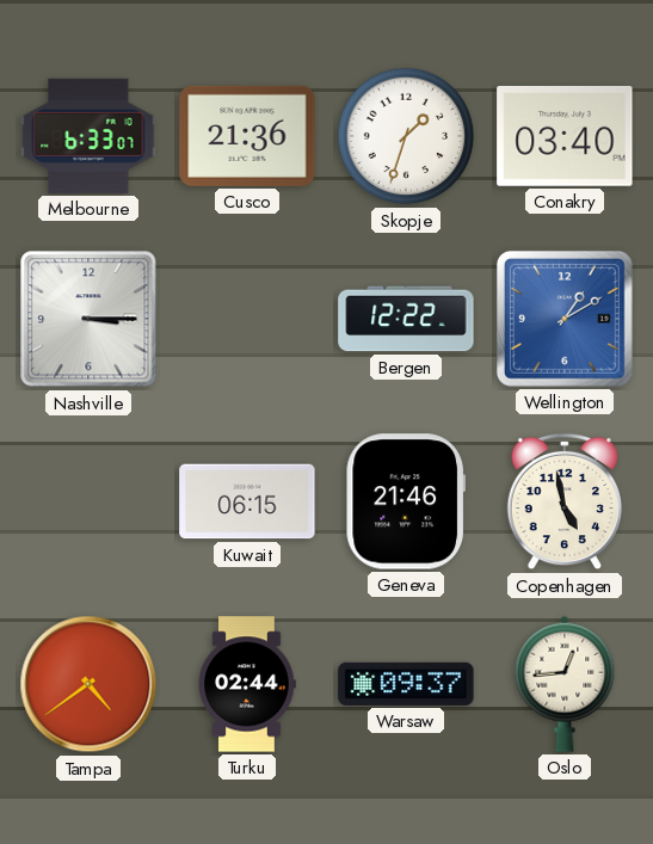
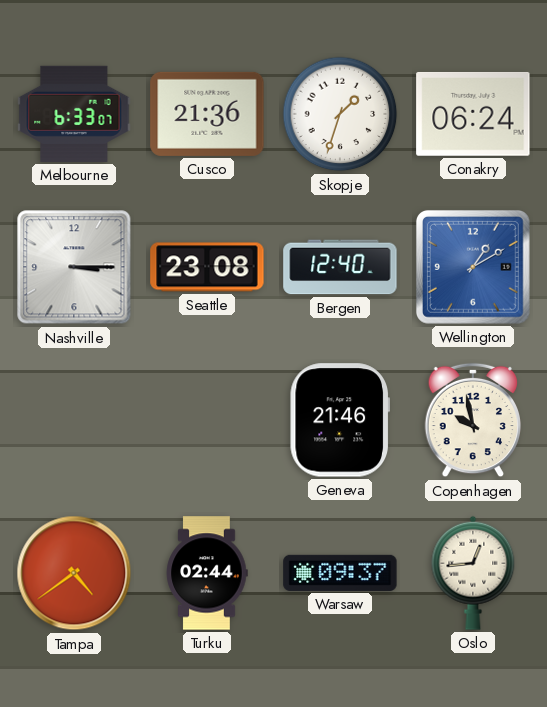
Conakry: 03:40 -> 06:24
Seattle: none -> 23:08
Bergen: 12:22 -> 12:40
Kuwait: 06:15 -> none
Copenhagen: 4:58 -> 9:58
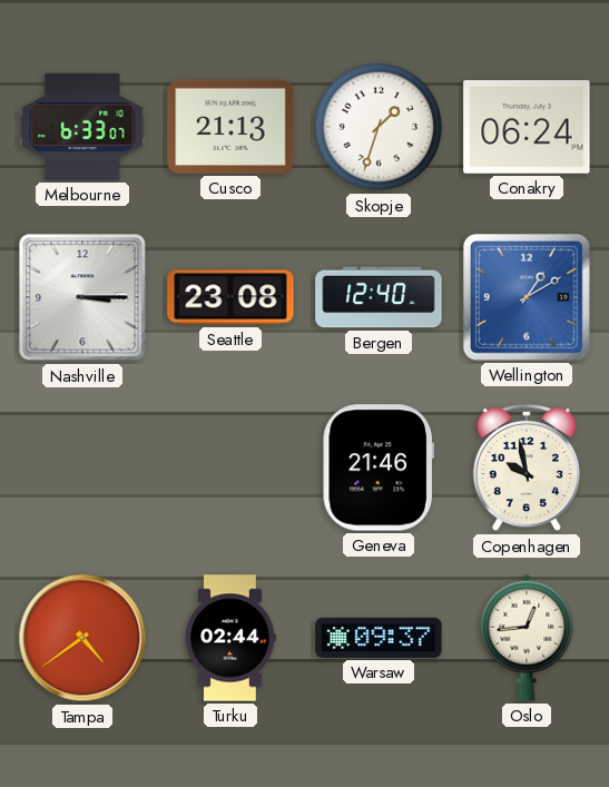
Cusco: 21:36 -> 21:13
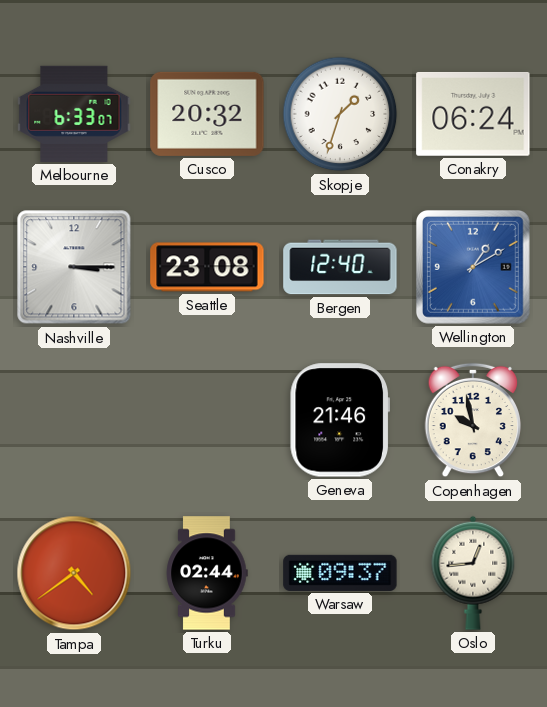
Cusco: 21:13 -> 20:32
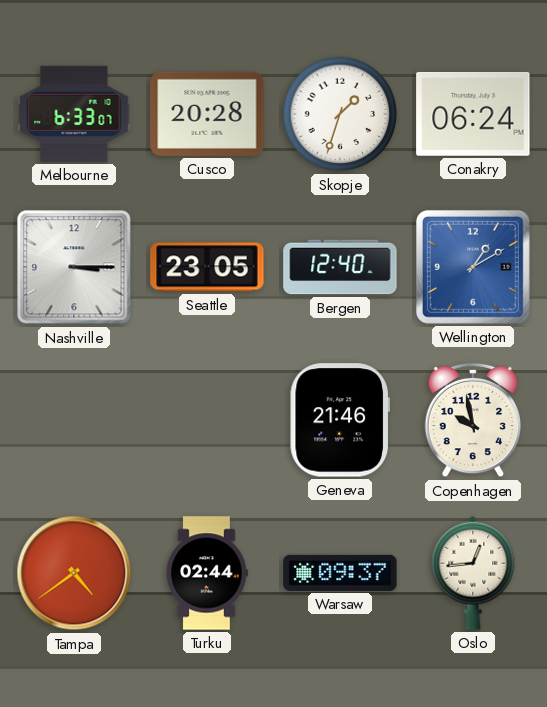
Cusco: 20:32 -> 20:28
Seattle: 23:08 -> 23:05
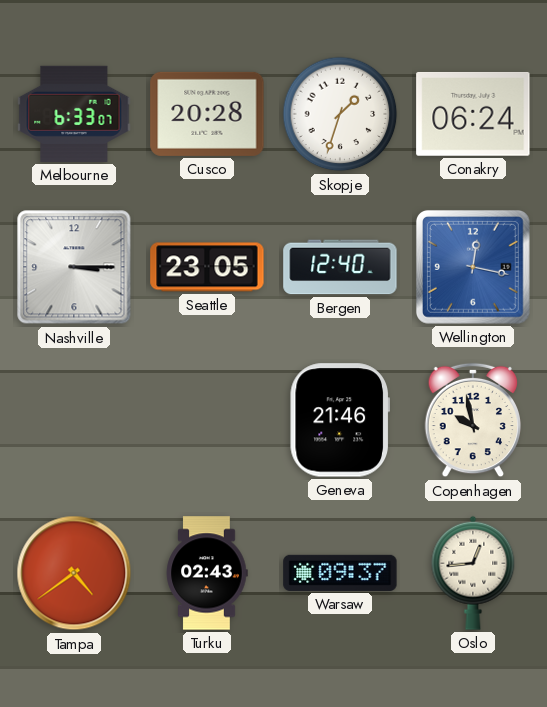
Wellington: 1:10 -> 12:17
Turku: 02:44 -> 02:43
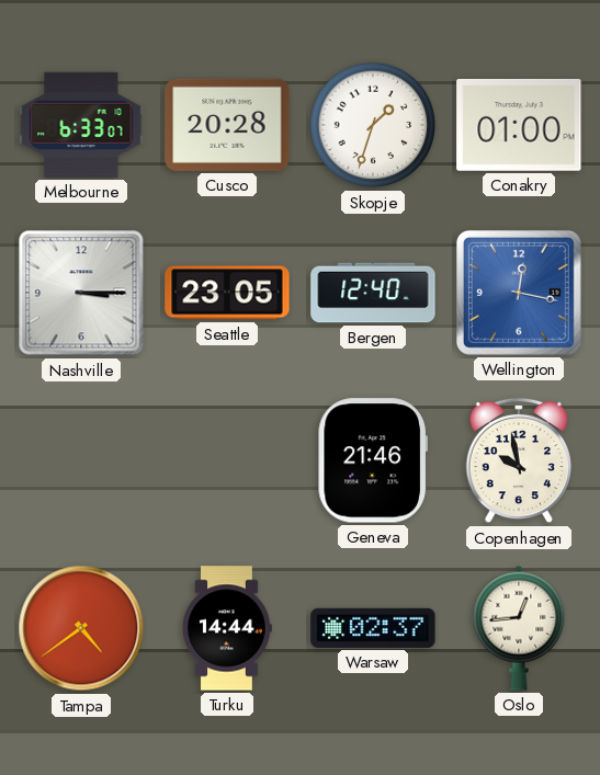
Conakry: 06:24 -> 01:00
Turku: 02:43 -> 14:44
Warsaw: 09:37 -> 02:37
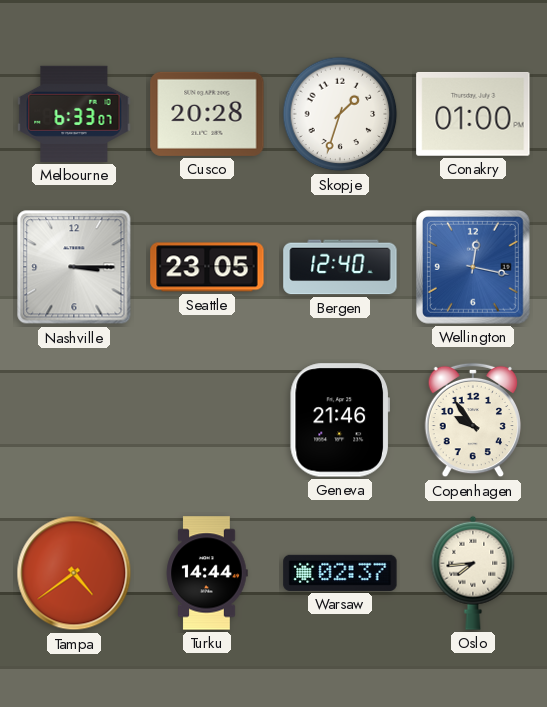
Copenhagen: 9:58 -> 9:54
Oslo: 12:44 -> 7:44
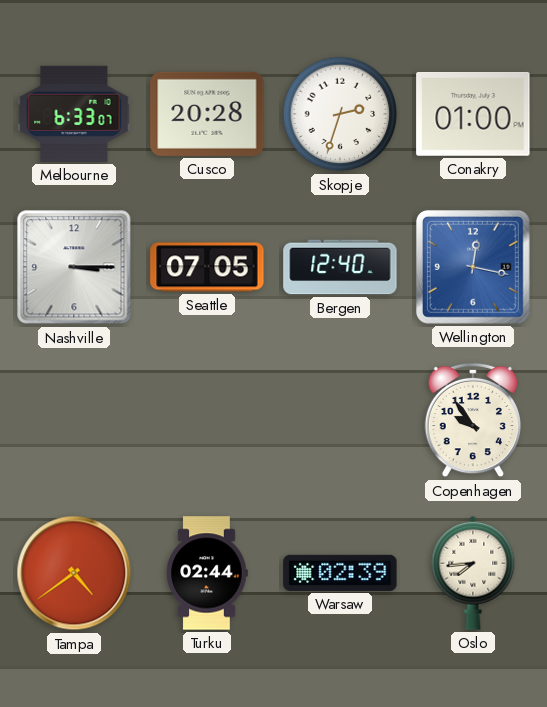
Skopje: 1:33 -> 2:33
Seattle: 23:05 -> 07:05
Geneva: 21:46 -> none
Turku: 14:44 -> 02:44
Warsaw: 02:37 -> 02:39
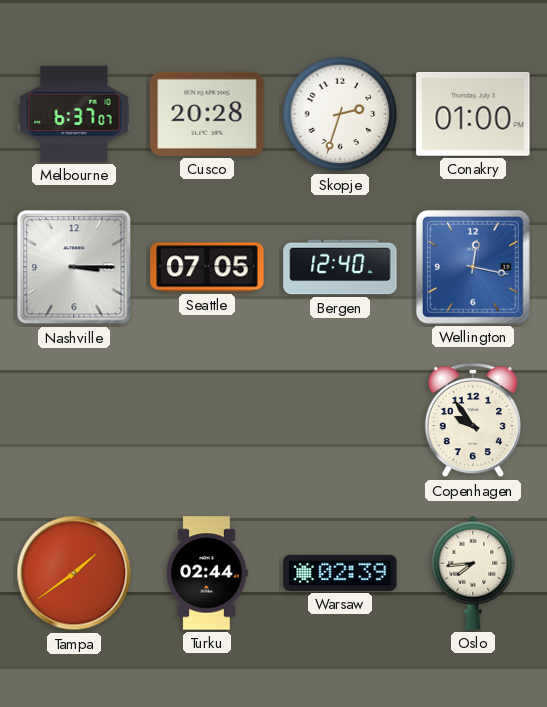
Melbourne: 6:33 -> 6:37
Tampa: 4:39 -> 1:39
